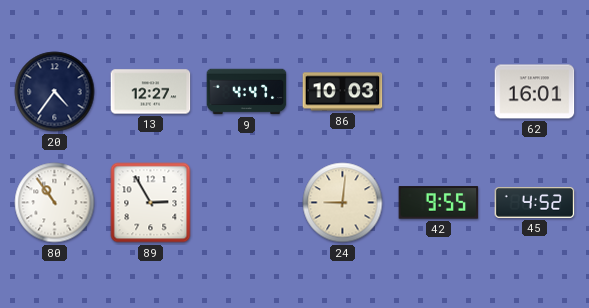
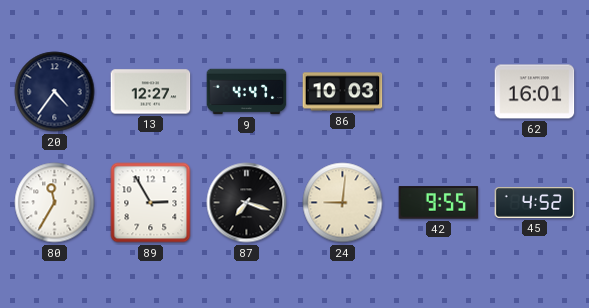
80: 10:54 -> 11:35
87: none -> 7:18
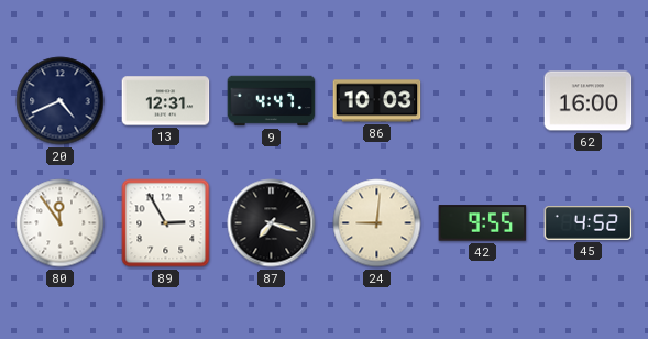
20: 4:36 -> 4:41
13: 12:27 -> 12:31
62: 16:01 -> 16:00
80: 11:35 -> 11:54
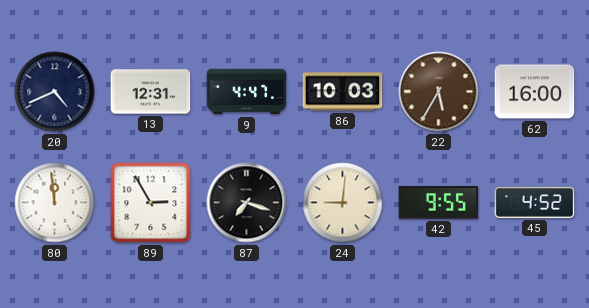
22: none -> 5:35
80: 11:54 -> 11:59
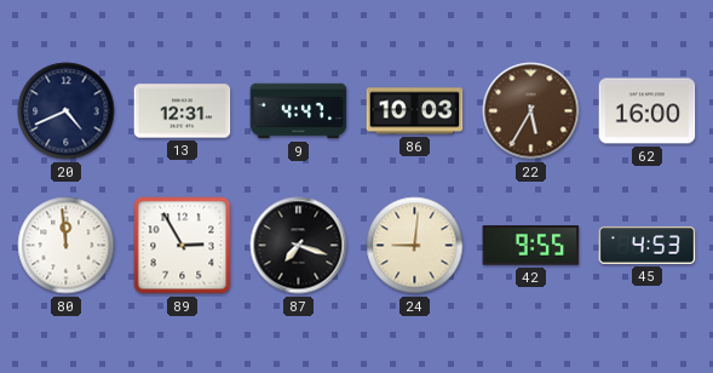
45: 4:52 -> 4:53
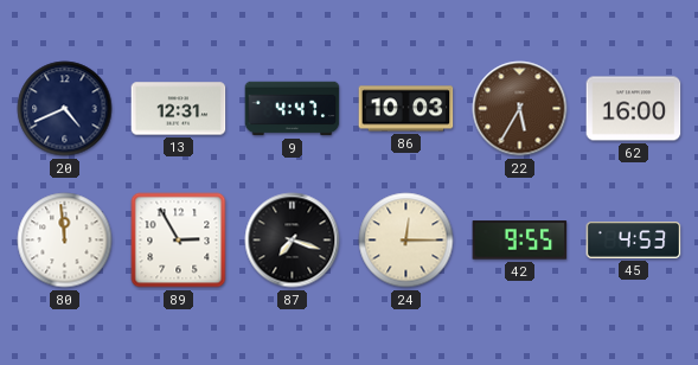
24: 9:01 -> 12:15
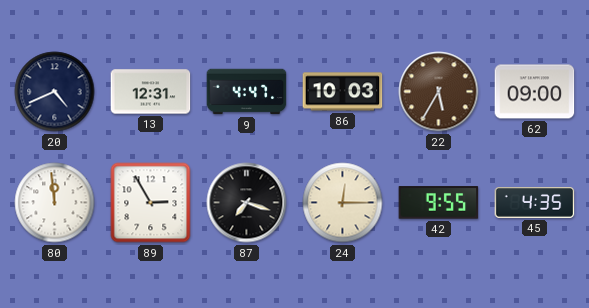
62: 16:00 -> 09:00
45: 4:53 -> 4:35
